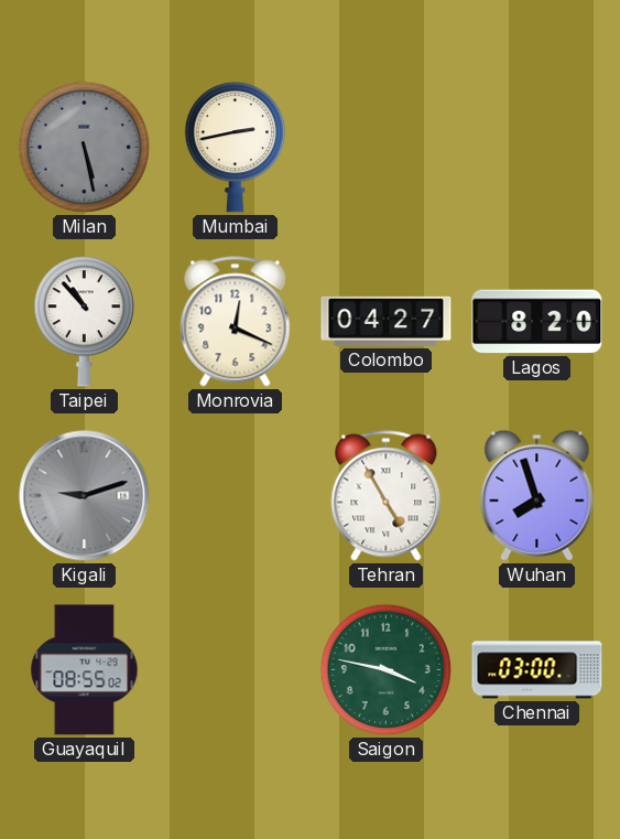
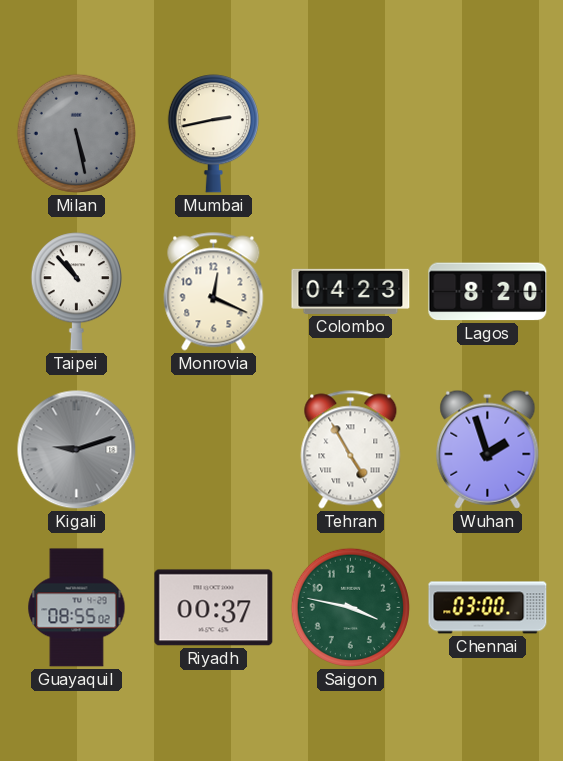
Colombo: 04:27 -> 04:23
Wuhan: 7:57 -> 1:57
Riyadh: none -> 00:37
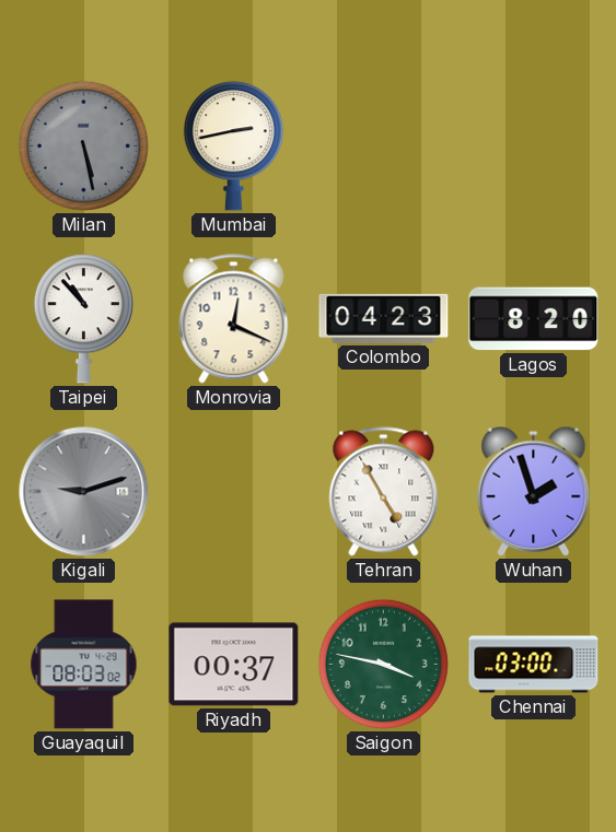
Guayaquil: 08:55 -> 08:03
